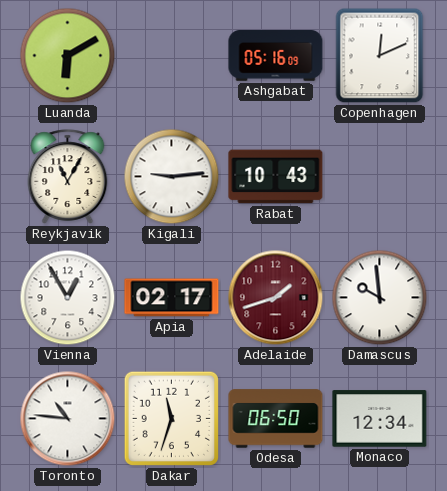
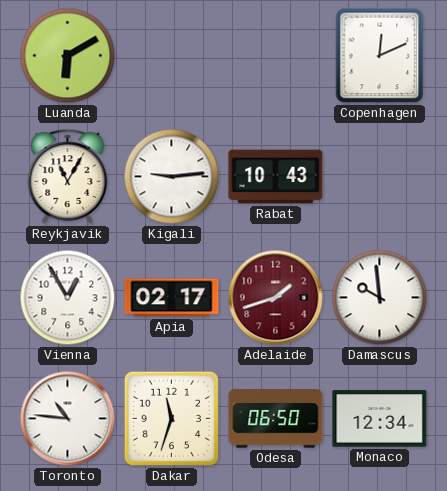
Ashgabat: 05:16 -> none
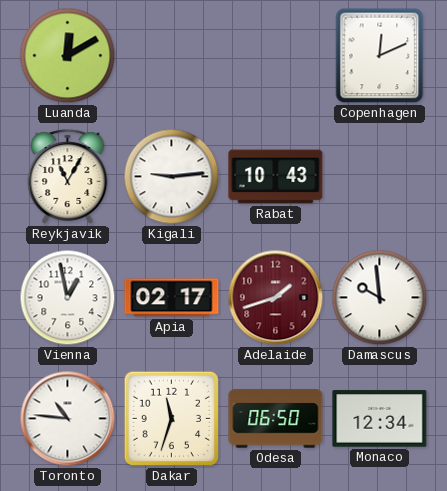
Luanda: 6:10 -> 12:10
Vienna: 12:55 -> 12:58
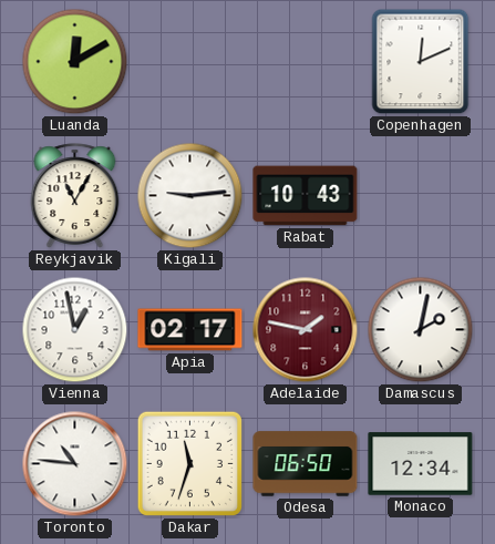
Adelaide: 1:42 -> 1:47
Damascus: 9:59 -> 2:02
